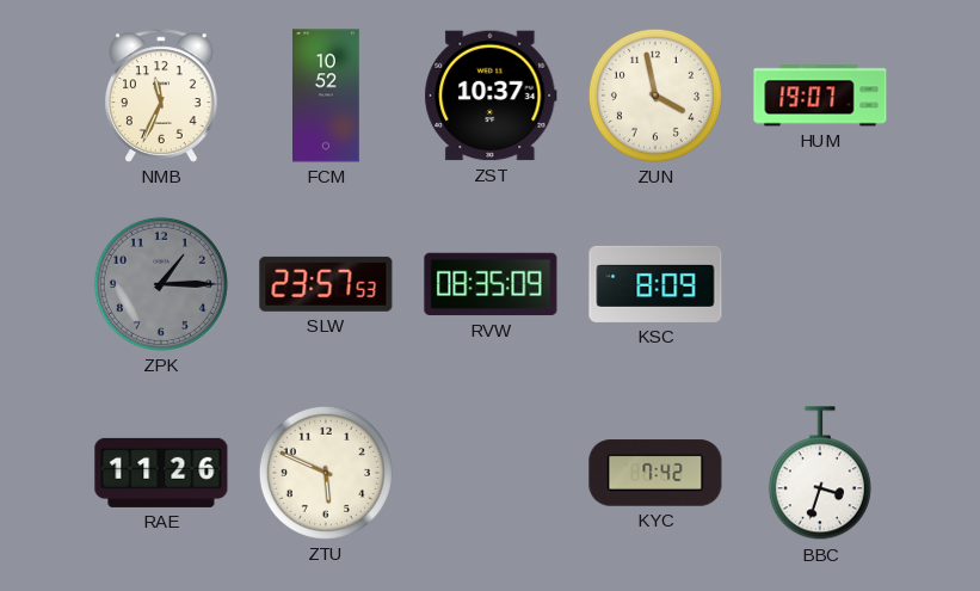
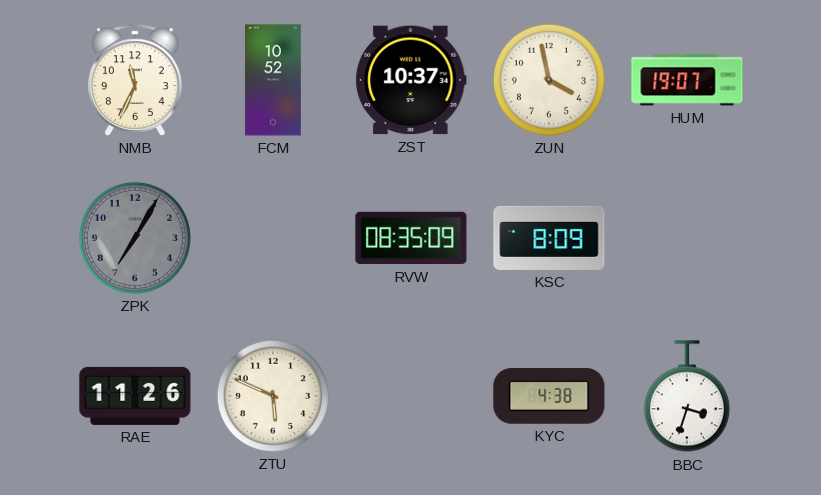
ZPK: 1:15 -> 7:05
SLW: 23:57 -> none
KYC: 7:42 -> 4:38
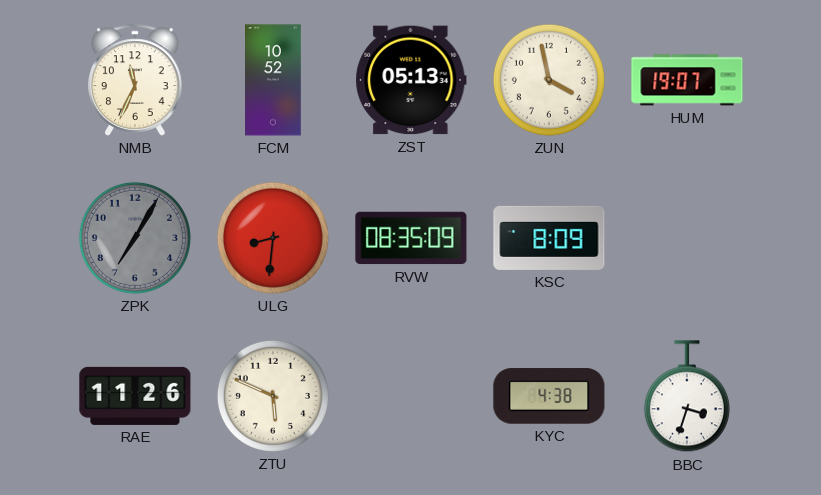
ZST: 10:37 -> 05:13
ULG: none -> 8:31
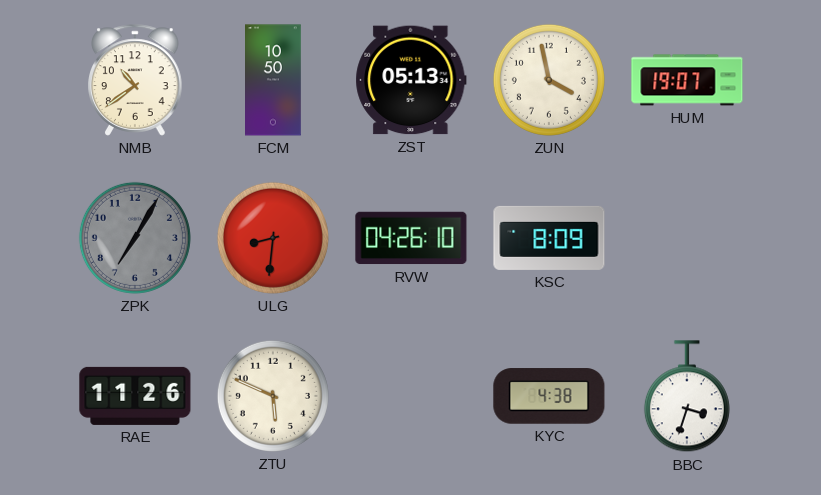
NMB: 11:34 -> 10:39
FCM: 10:52 -> 10:50
RVW: 08:35 -> 04:26
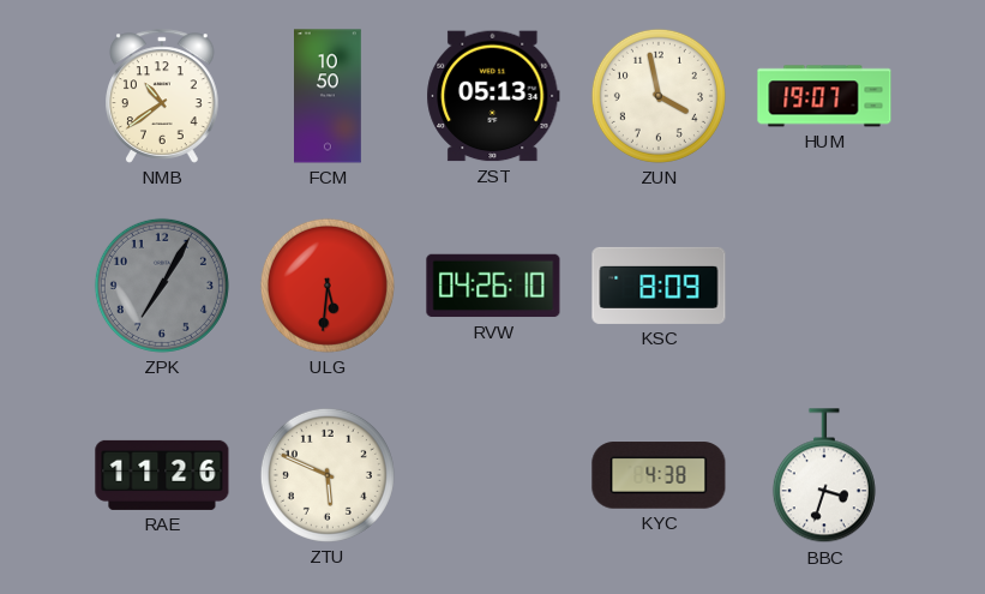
ULG: 8:31 -> 5:31
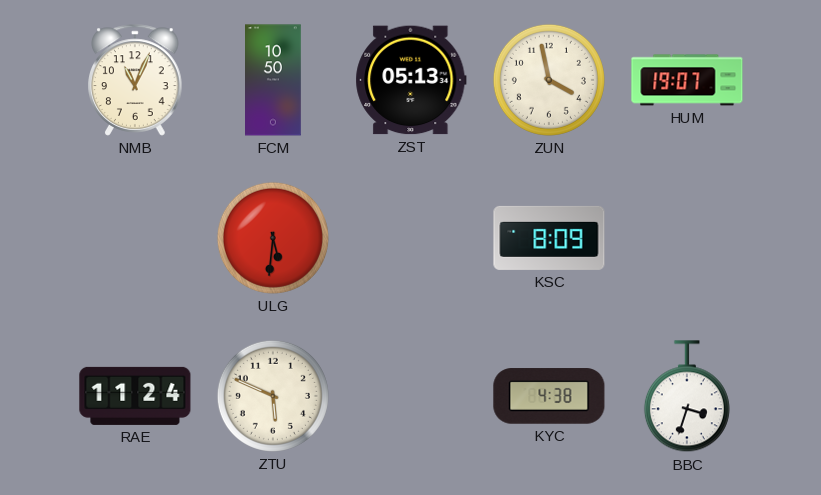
NMB: 10:39 -> 11:04
ZPK: 7:05 -> none
RVW: 04:26 -> none
RAE: 11:26 -> 11:24
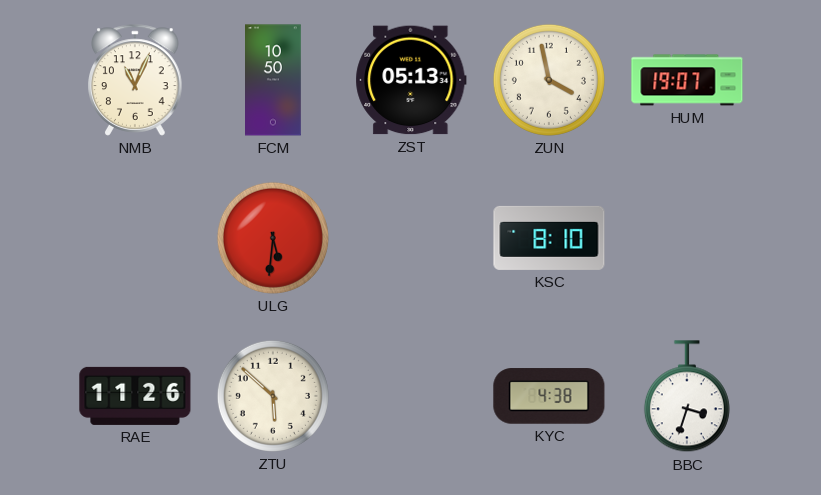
KSC: 8:09 -> 8:10
RAE: 11:24 -> 11:26
ZTU: 5:49 -> 5:52
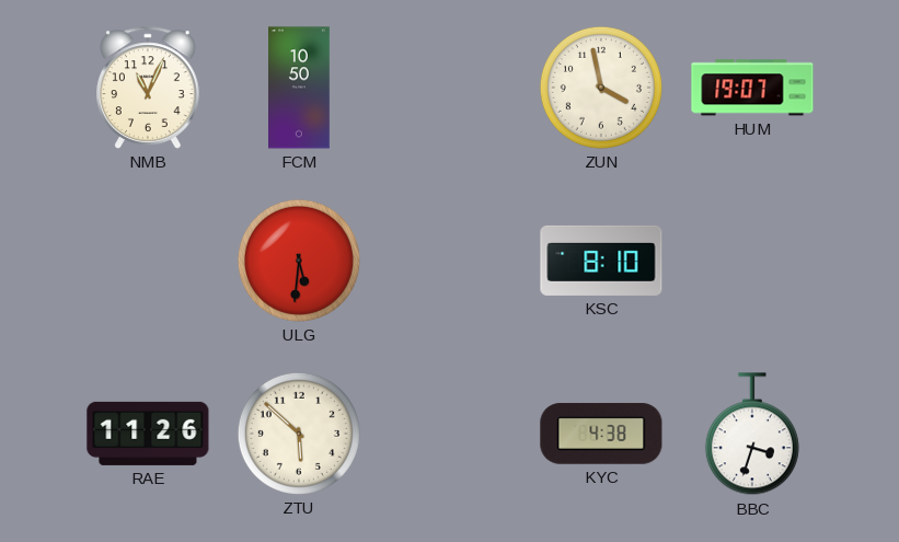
ZST: 05:13 -> none
